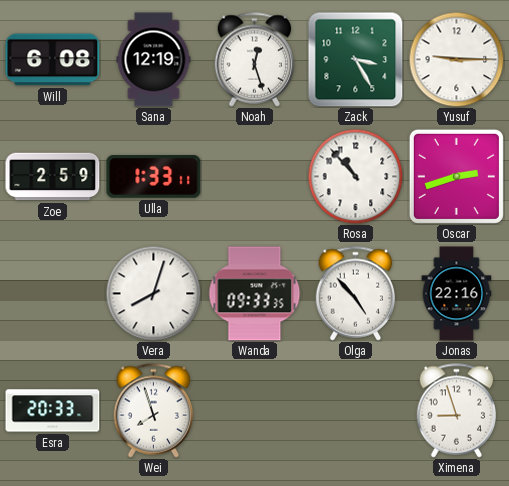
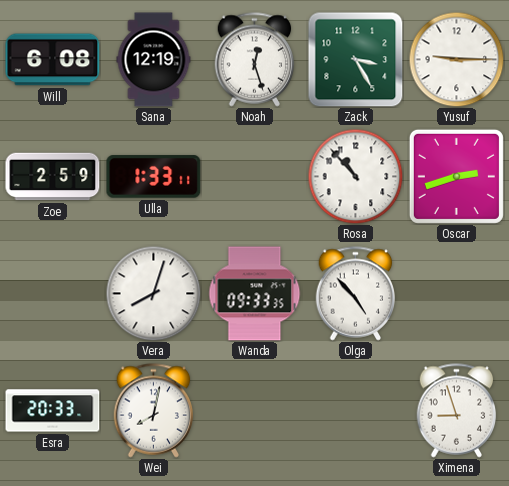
Jonas: 22:16 -> none
Wei: 7:57 -> 8:02
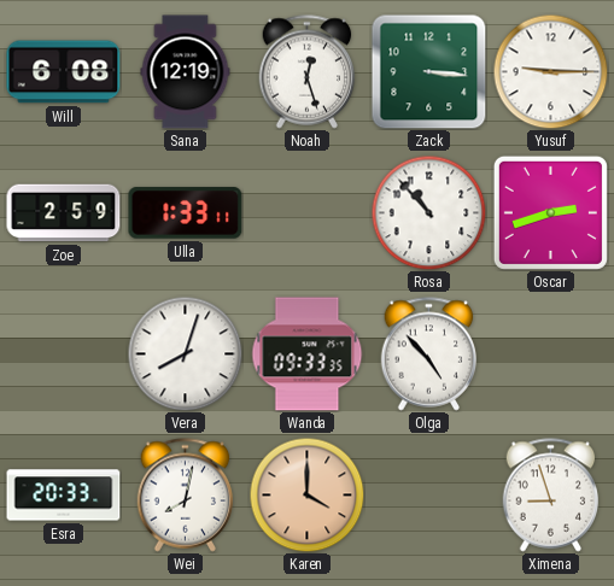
Zack: 3:25 -> 3:16
Karen: none -> 4:00
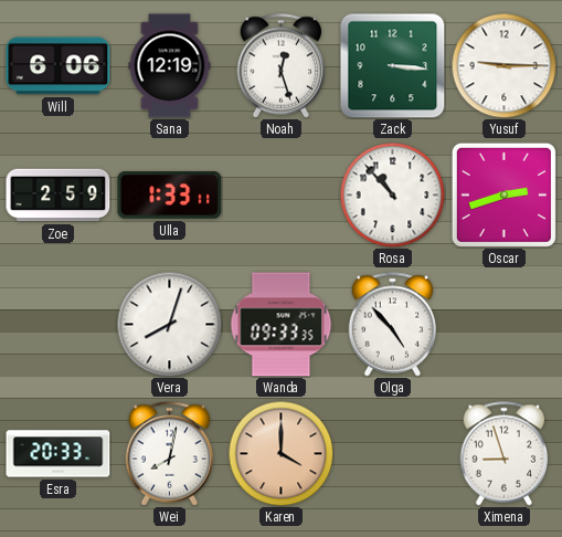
Will: 6:08 -> 6:06
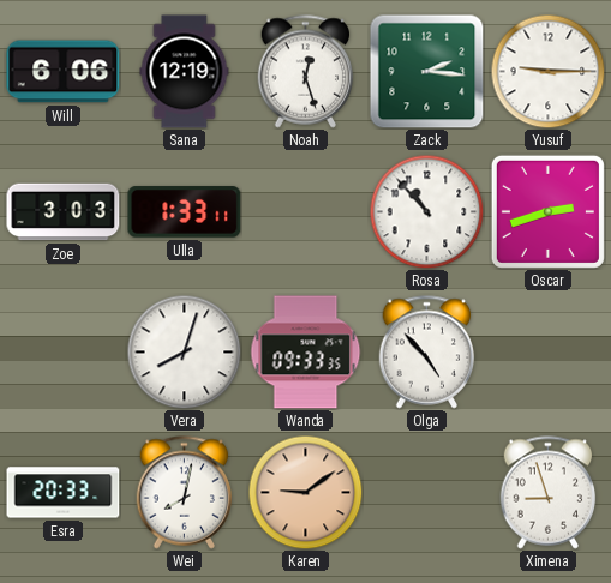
Zack: 3:16 -> 2:16
Zoe: 2:59 -> 3:03
Karen: 4:00 -> 9:09
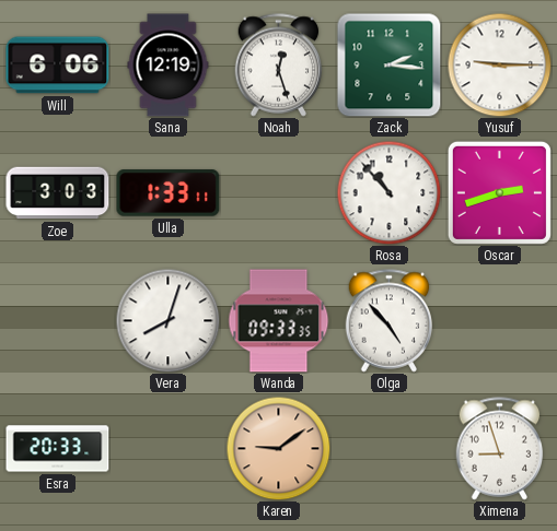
Wei: 8:02 -> none
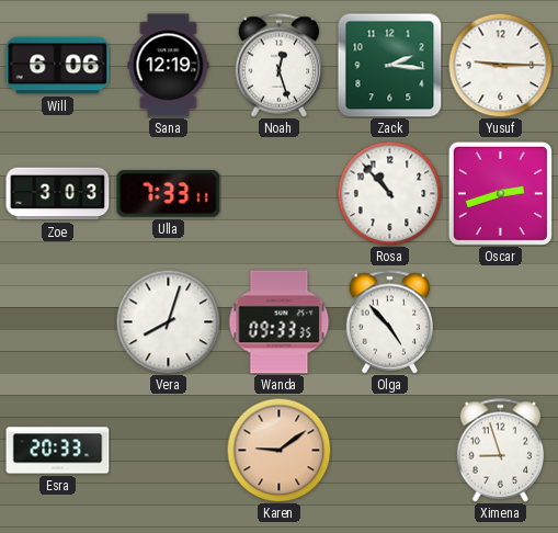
Ulla: 1:33 -> 7:33
